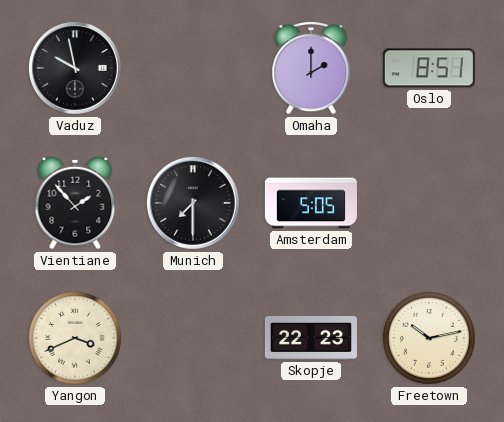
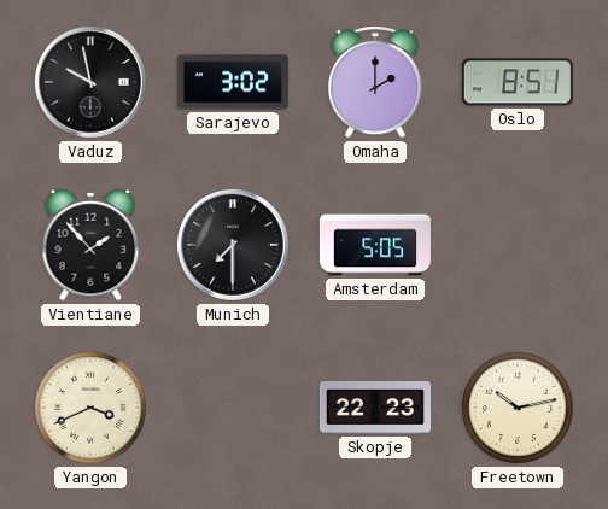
Sarajevo: none -> 3:02
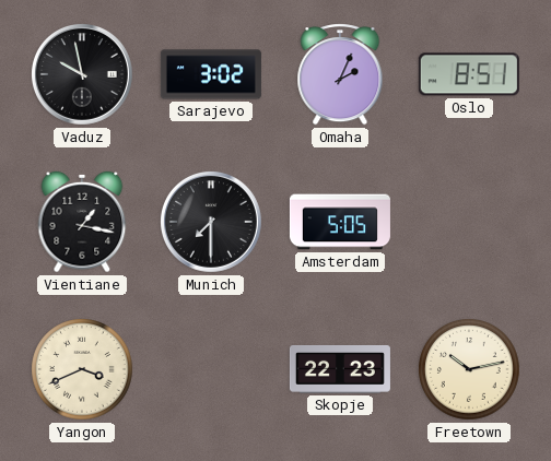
Omaha: 2:00 -> 2:04
Vientiane: 1:53 -> 1:17
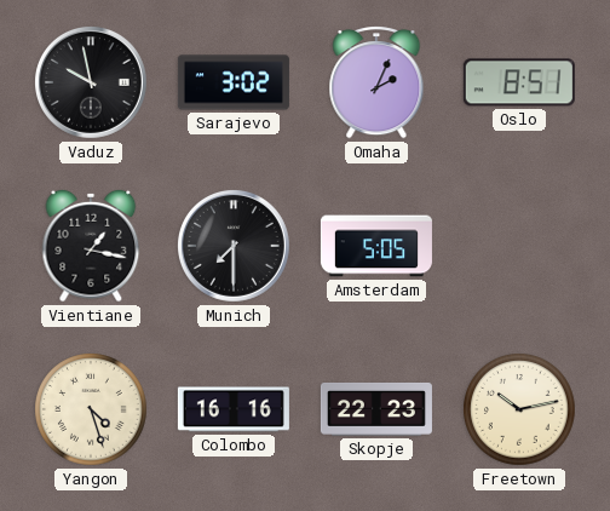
Yangon: 3:41 -> 4:27
Colombo: none -> 16:16
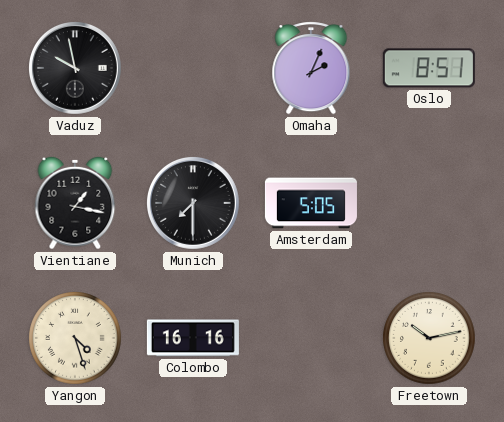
Sarajevo: 3:02 -> none
Skopje: 22:23 -> none
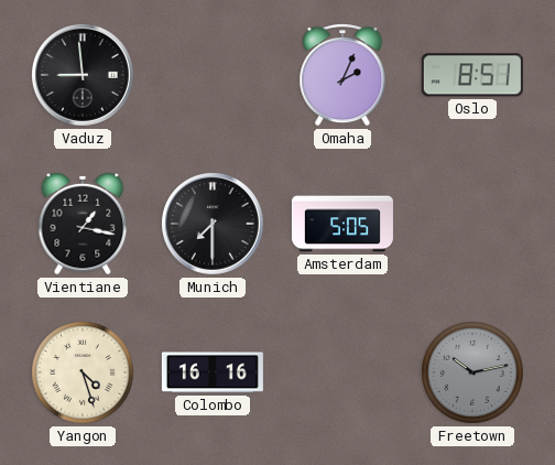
Vaduz: 9:58 -> 8:59
Freetown dial: cream -> grey
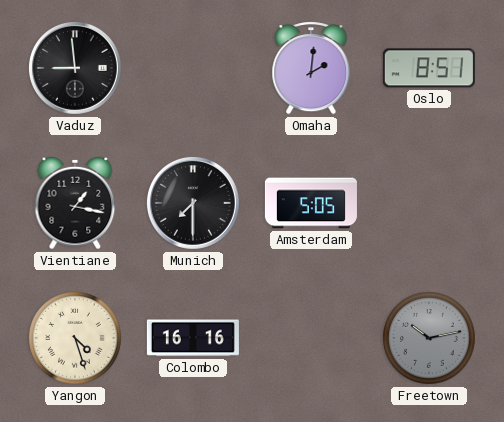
Omaha: 2:04 -> 2:01
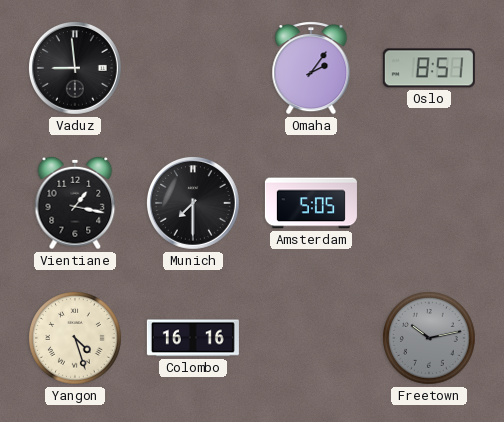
Omaha: 2:01 -> 2:06
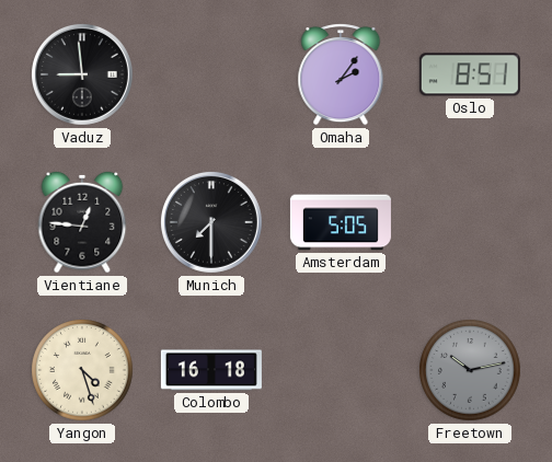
Vientiane: 1:17 -> 12:46
Colombo: 16:16 -> 16:18
